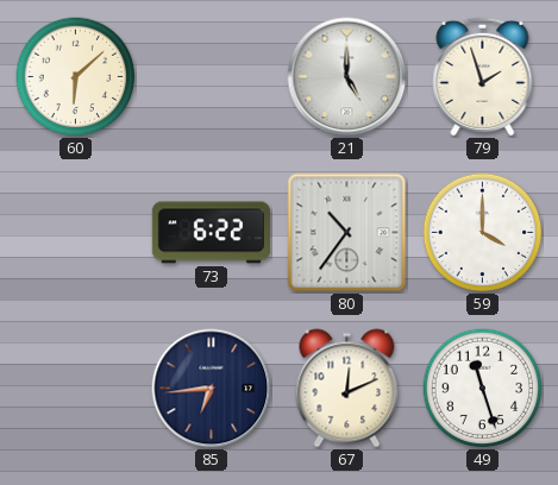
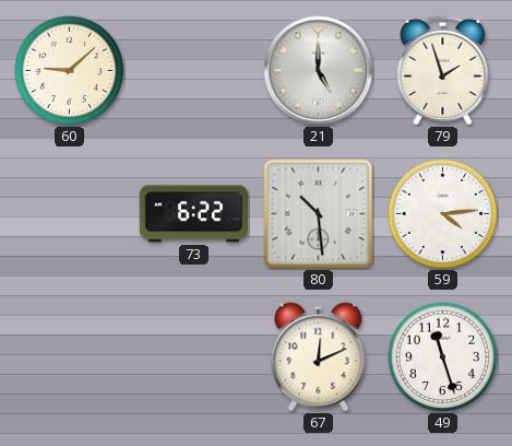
60: 6:08 -> 9:08
80: 10:36 -> 10:29
59: 4:00 -> 4:14
85: 6:44 -> none
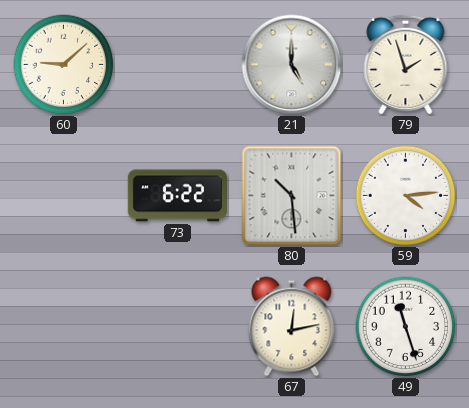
67: 12:11 -> 12:13
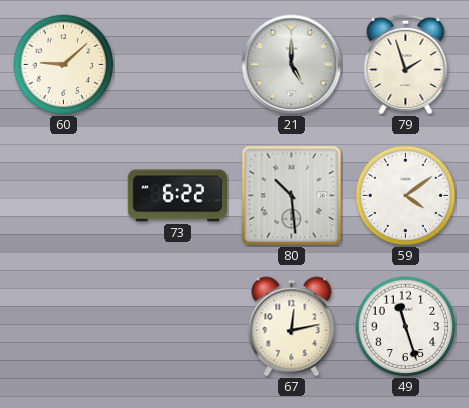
59: 4:14 -> 4:09
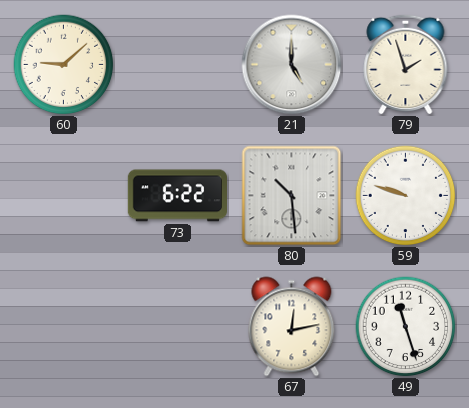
59: 4:09 -> 9:48
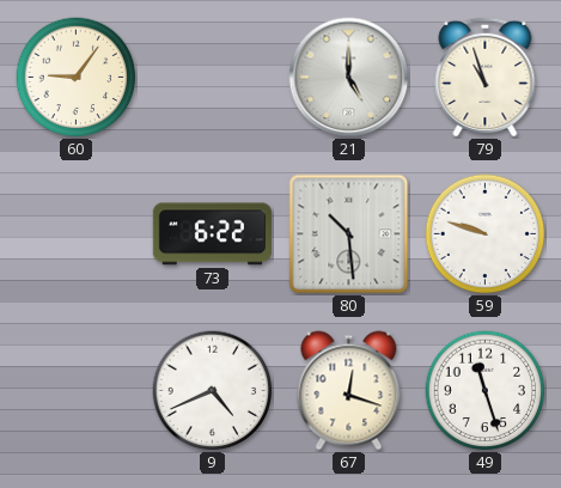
60: 9:08 -> 9:06
79: 1:57 -> 10:57
9: none -> 4:41
67: 12:13 -> 12:18
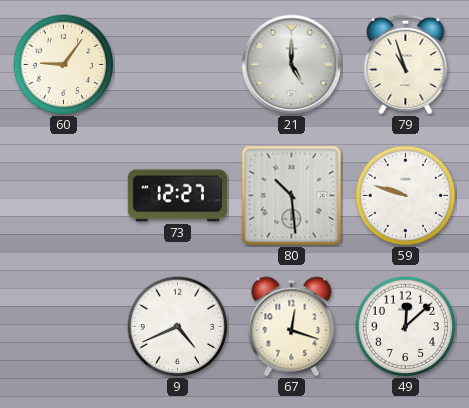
73: 6:22 -> 12:27
49: 11:27 -> 12:08
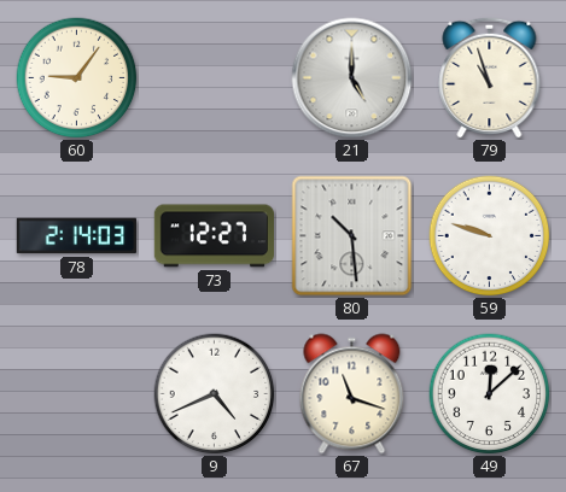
78: none -> 2:14
67: 12:18 -> 11:18
